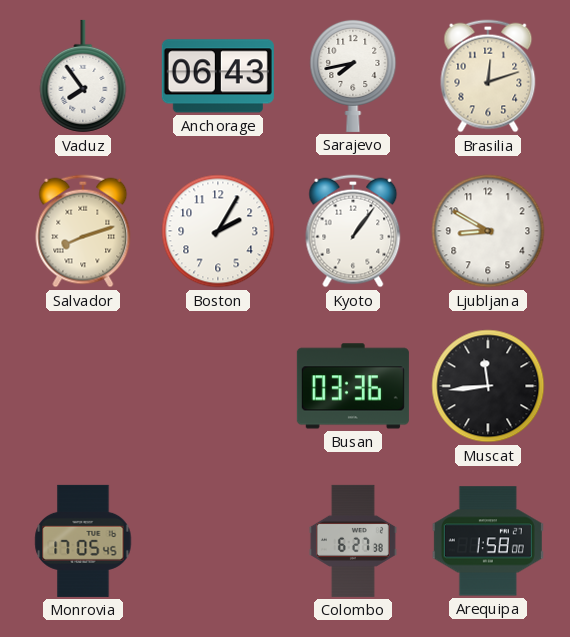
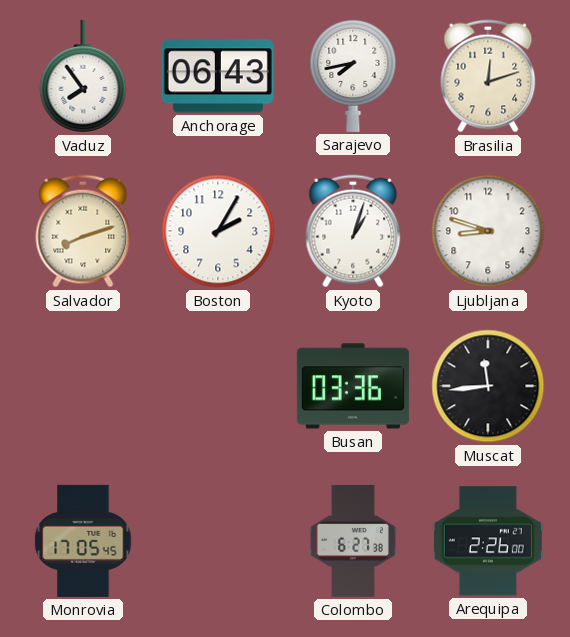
Kyoto: 1:06 -> 1:03
Ljubljana: 8:50 -> 8:48
Arequipa: 1:58 -> 2:26
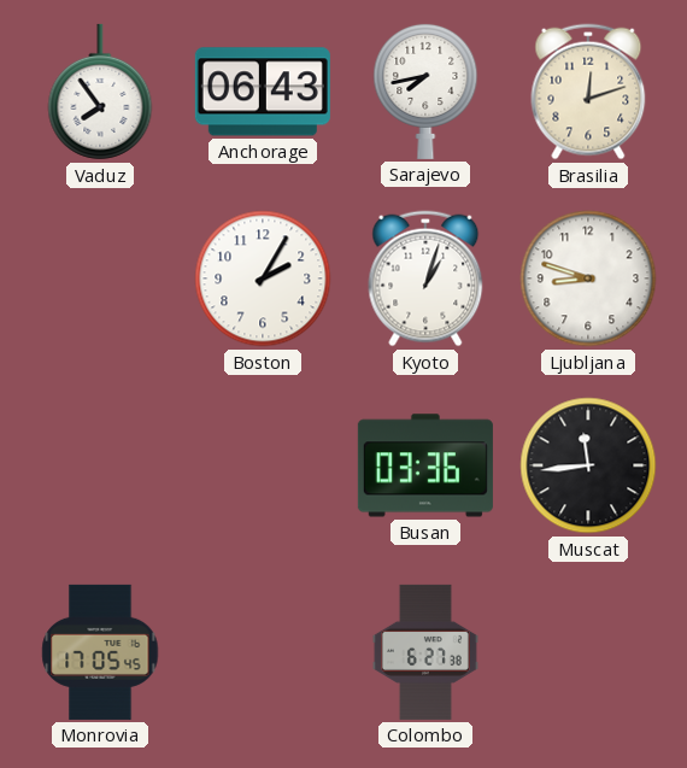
Salvador: 8:12 -> none
Arequipa: 2:26 -> none
